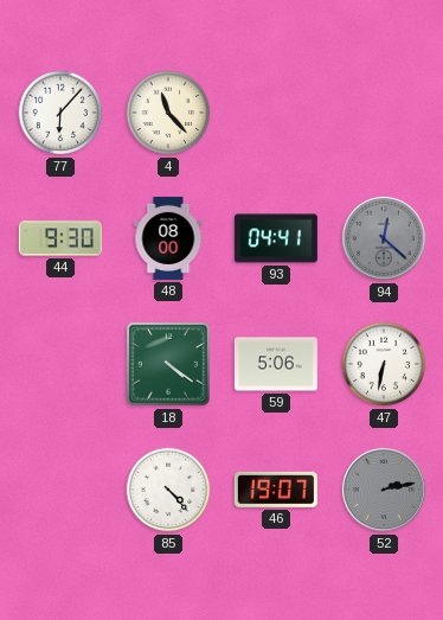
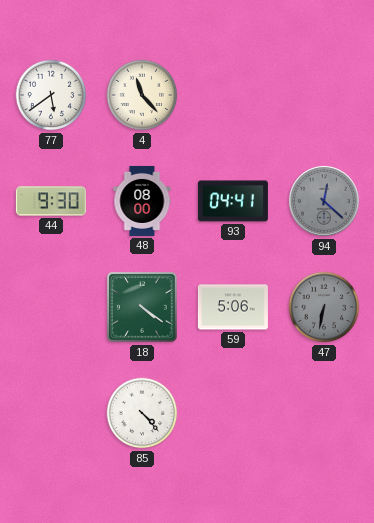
77: 6:07 -> 5:39
47 dial: white -> grey
46: 19:07 -> none
52: 2:13 -> none
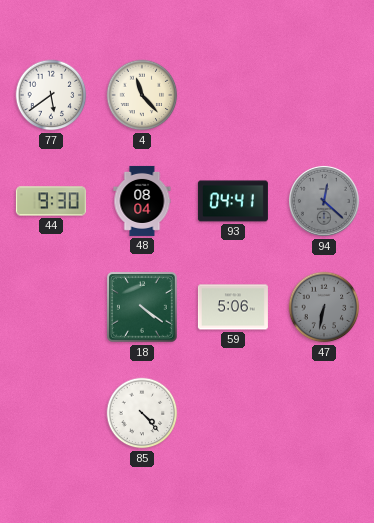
48: 08:00 -> 08:04
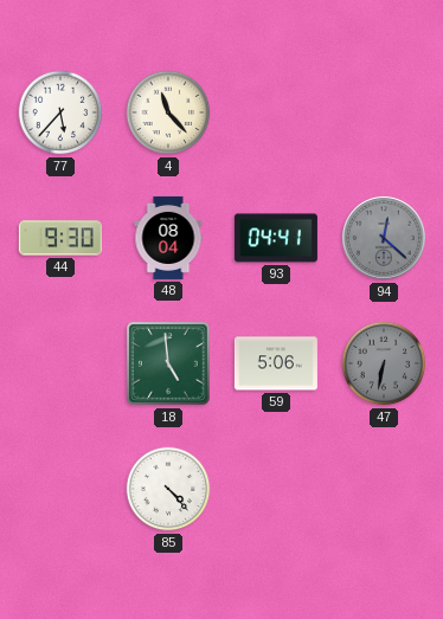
77: 5:39 -> 5:37
18: 4:21 -> 4:59
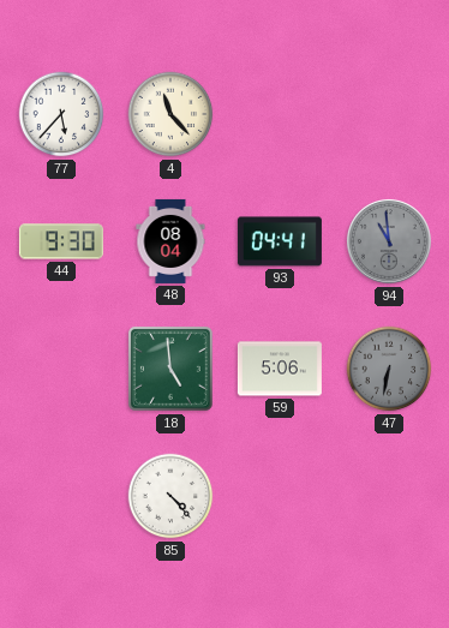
94: 12:22 -> 10:59
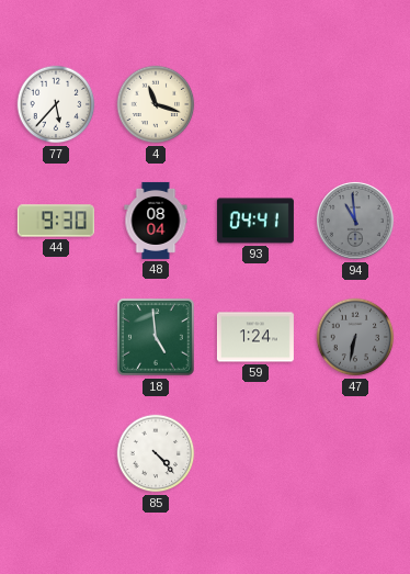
4: 11:23 -> 11:18
59: 5:06 -> 1:24
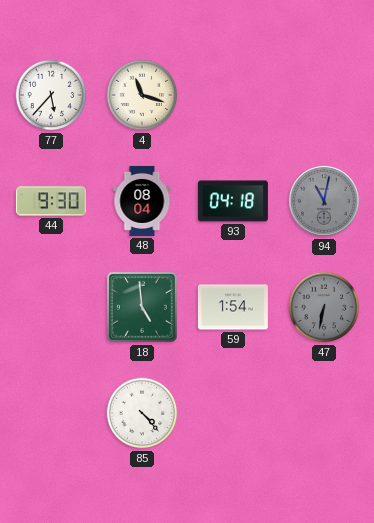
93: 04:41 -> 04:18
94: 10:59 -> 11:02
59: 1:24 -> 1:54
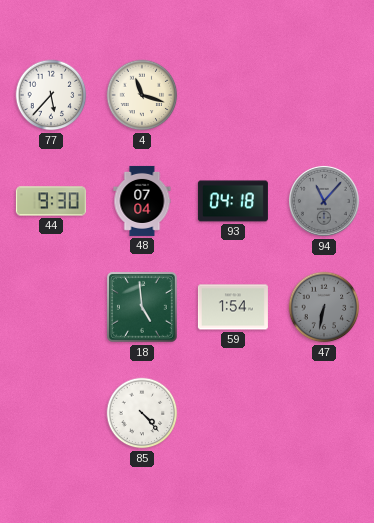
48: 08:04 -> 07:04
94: 11:02 -> 11:07
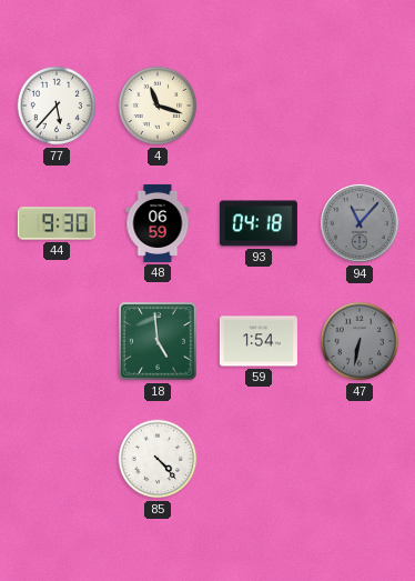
48: 07:04 -> 06:59
